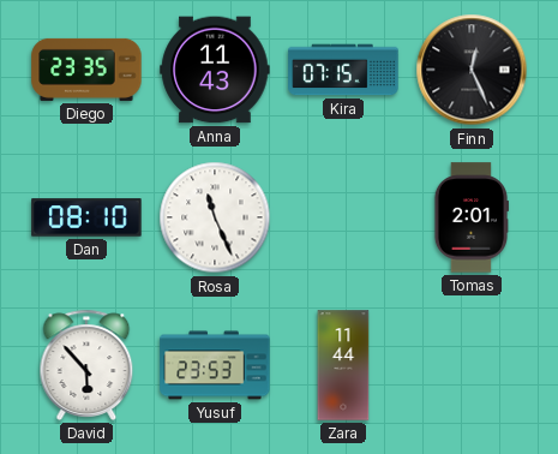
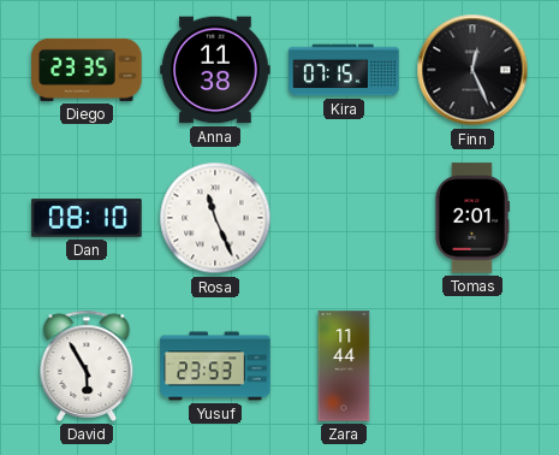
Anna: 11:43 -> 11:38
David: 5:53 -> 5:55
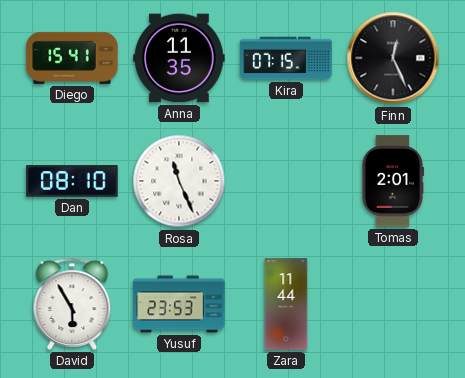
Diego: 23:35 -> 15:41
Anna: 11:38 -> 11:35
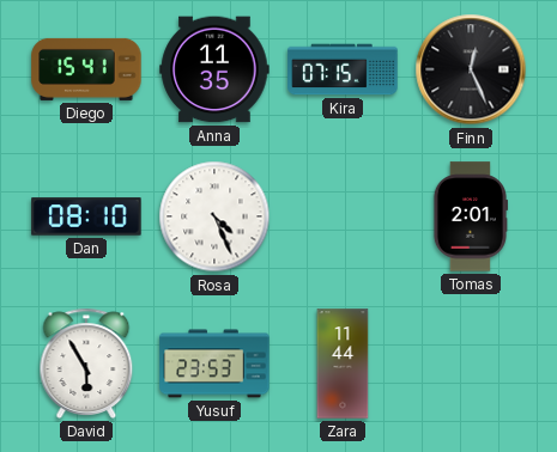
Rosa: 11:26 -> 4:26
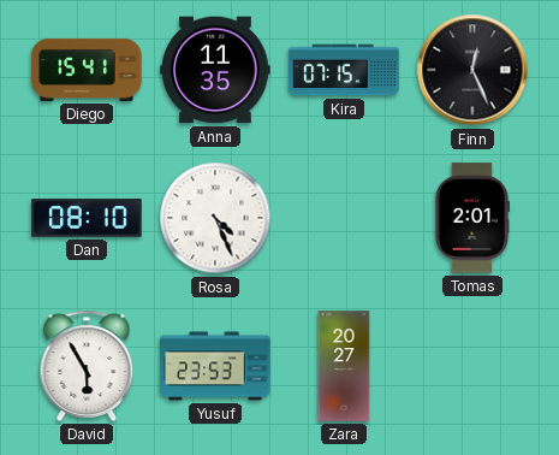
Zara: 11:44 -> 20:27
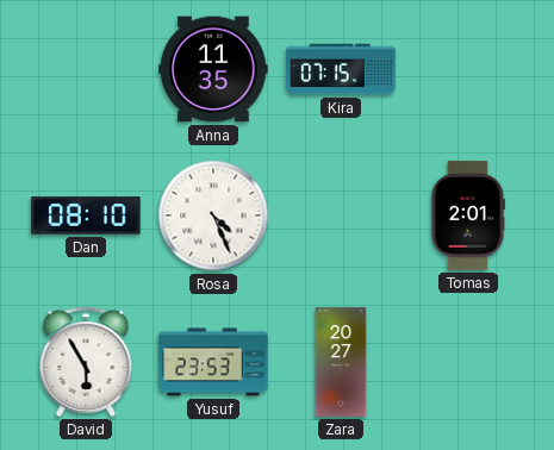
Diego: 15:41 -> none
Finn: 12:26 -> none
